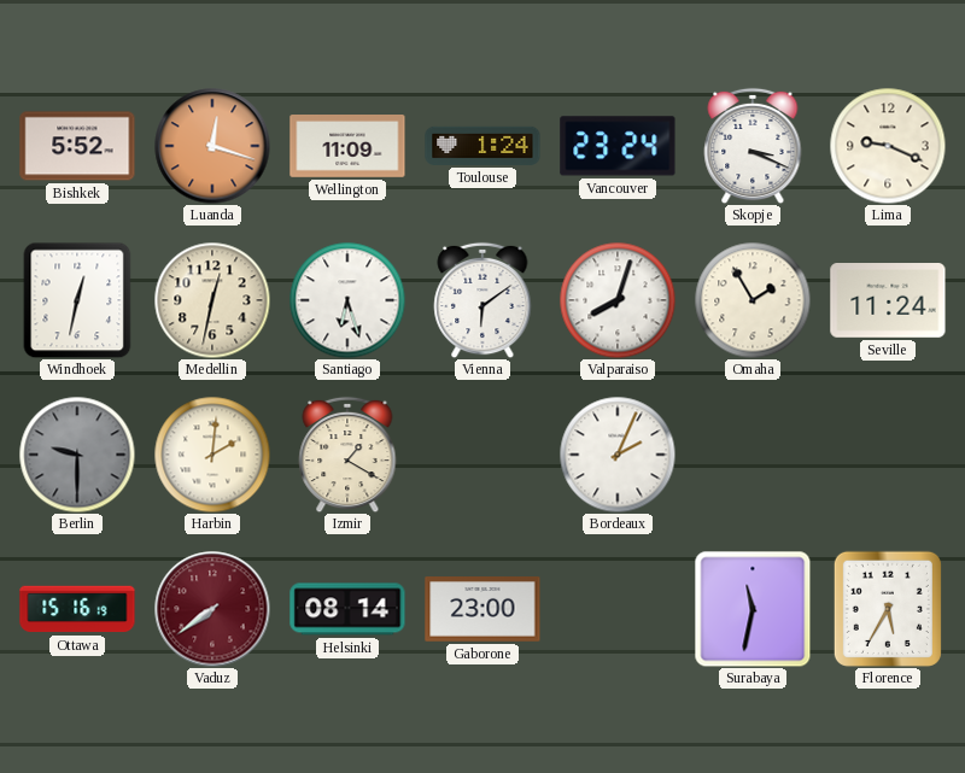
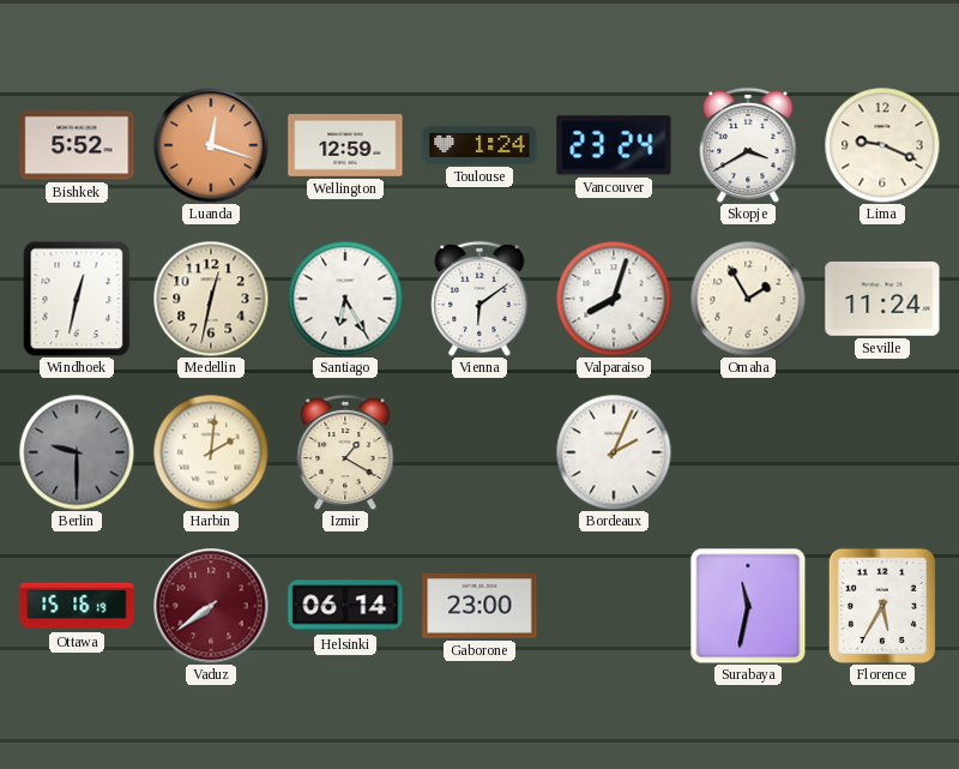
Wellington: 11:09 -> 12:59
Skopje: 3:19 -> 3:40
Santiago: 6:27 -> 6:25
Helsinki: 08:14 -> 06:14
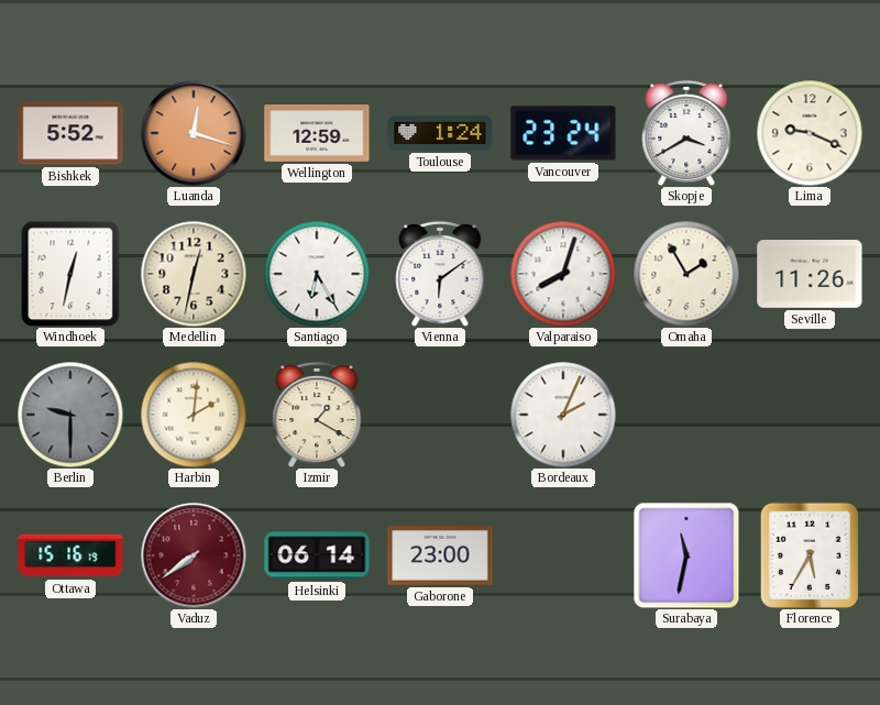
Seville: 11:24 -> 11:26
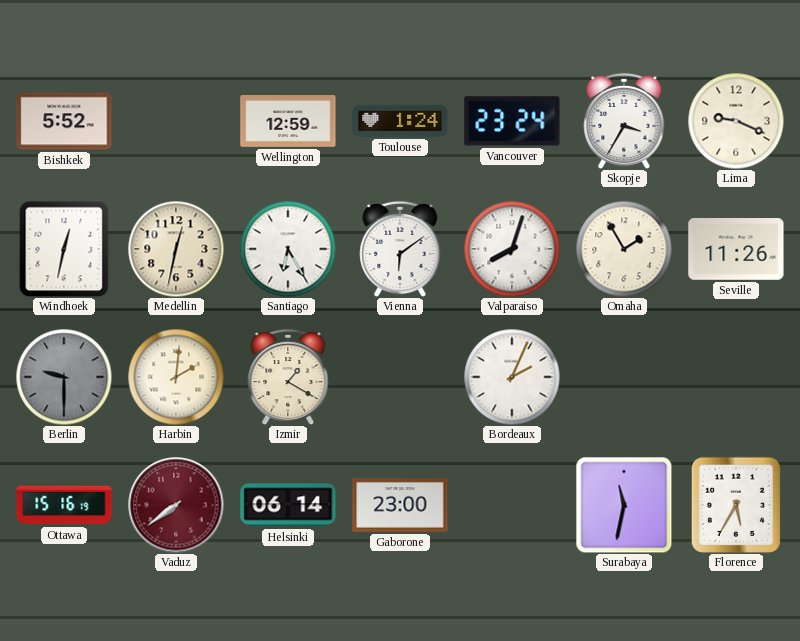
Luanda: 12:18 -> none
Skopje: 3:40 -> 3:35
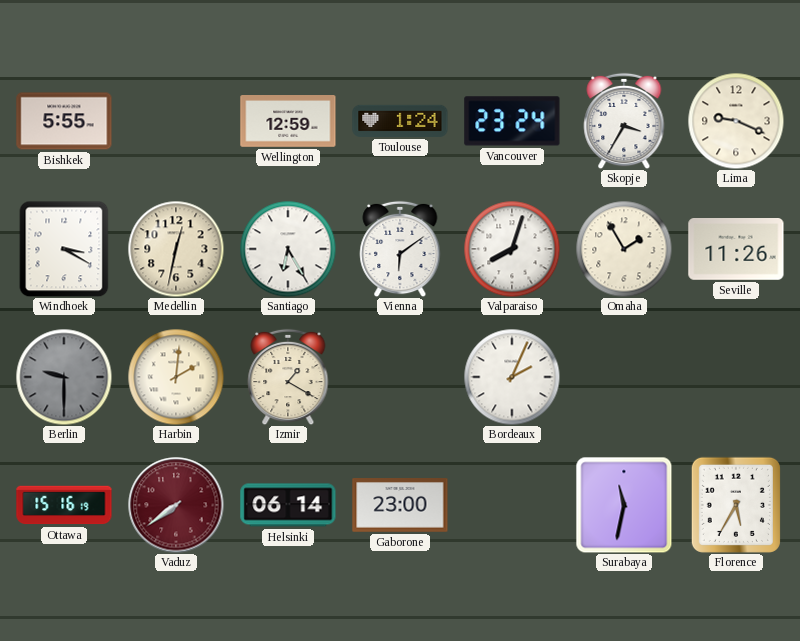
Bishkek: 5:52 -> 5:55
Windhoek: 12:32 -> 3:20
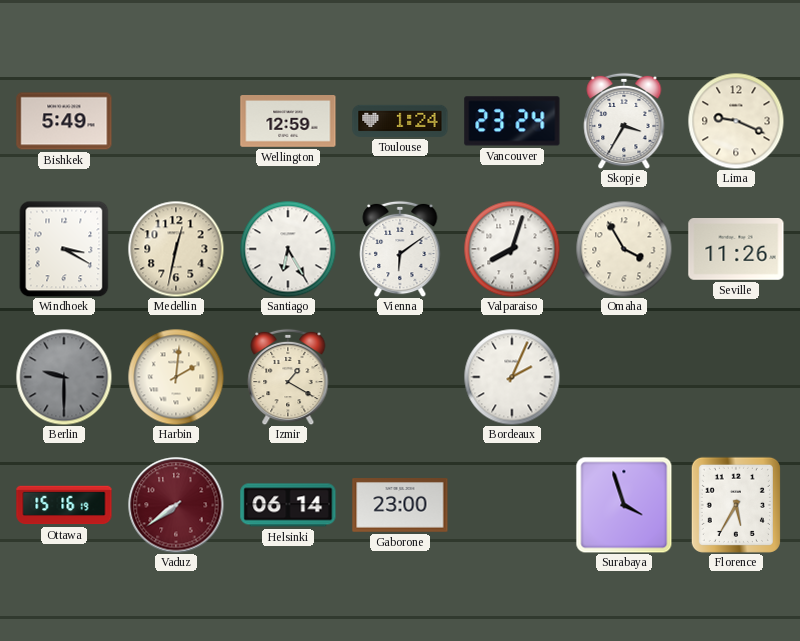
Bishkek: 5:55 -> 5:49
Omaha: 1:55 -> 3:55
Surabaya: 11:32 -> 3:57
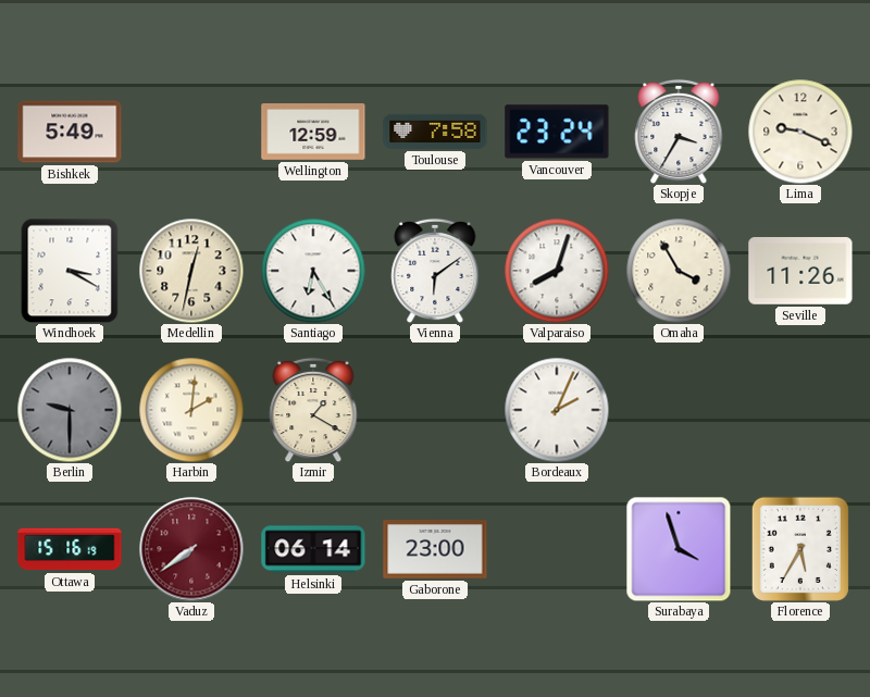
Toulouse: 1:24 -> 7:58
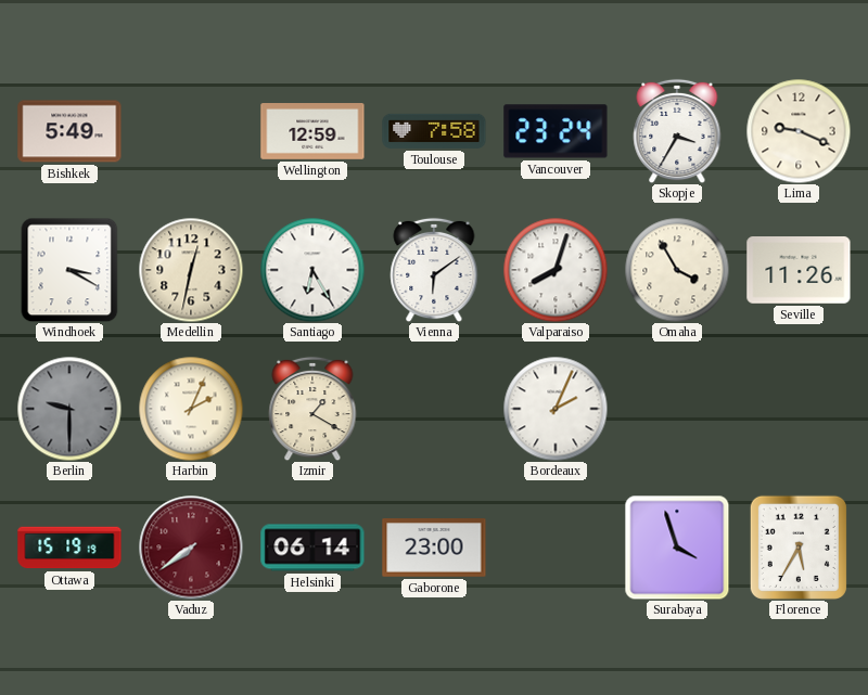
Harbin: 2:01 -> 2:04
Ottawa: 15:16 -> 15:19
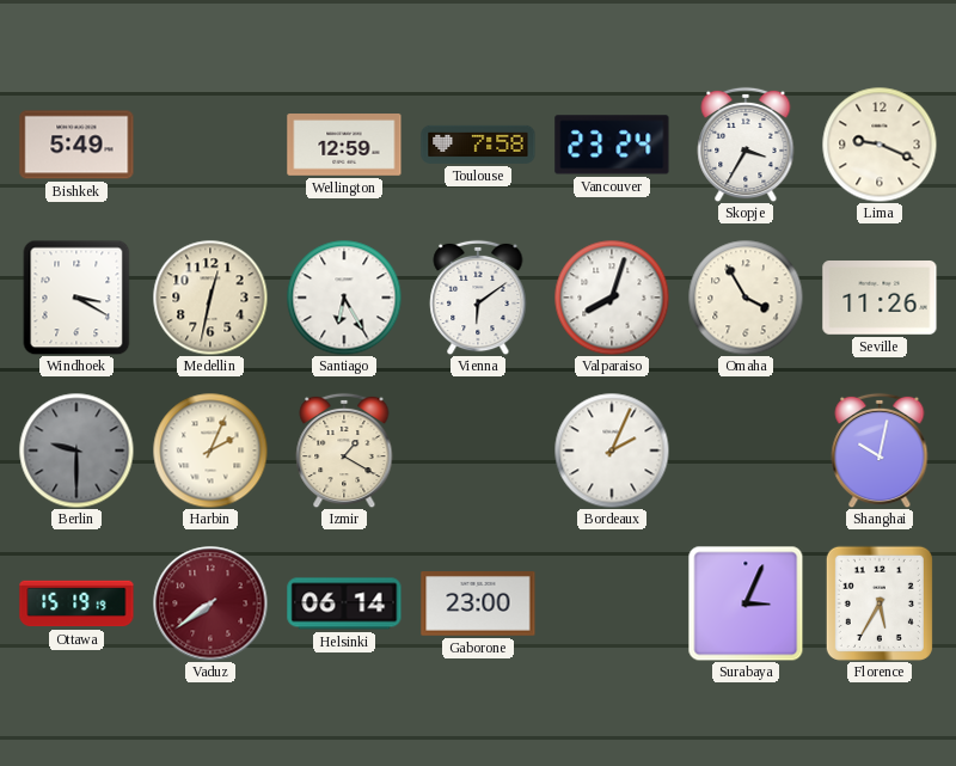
Shanghai: none -> 10:02
Surabaya: 3:57 -> 3:04
